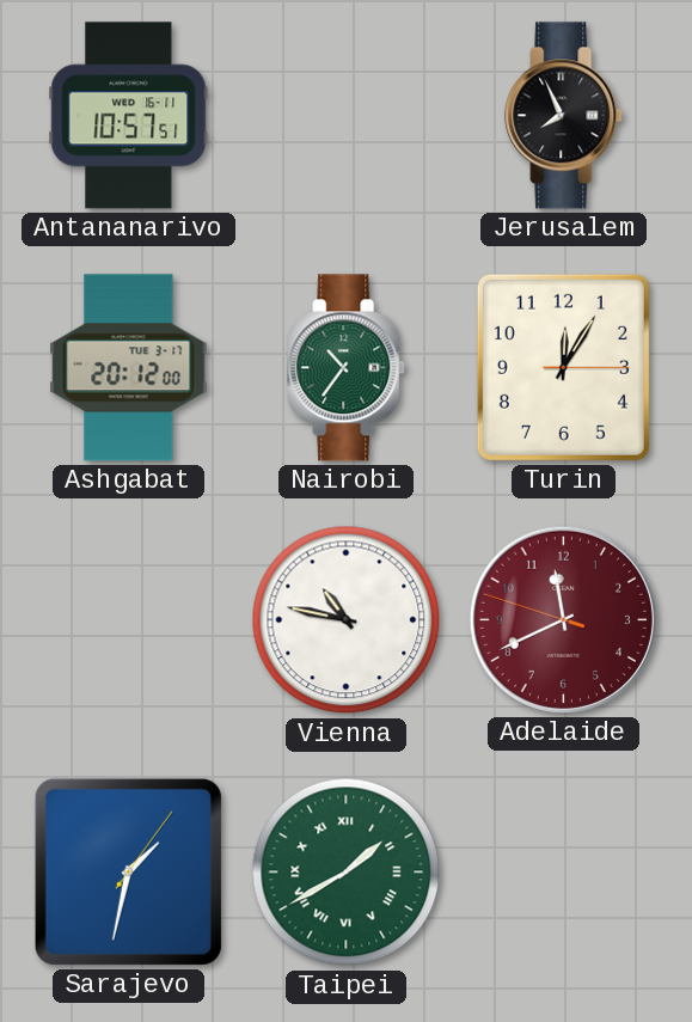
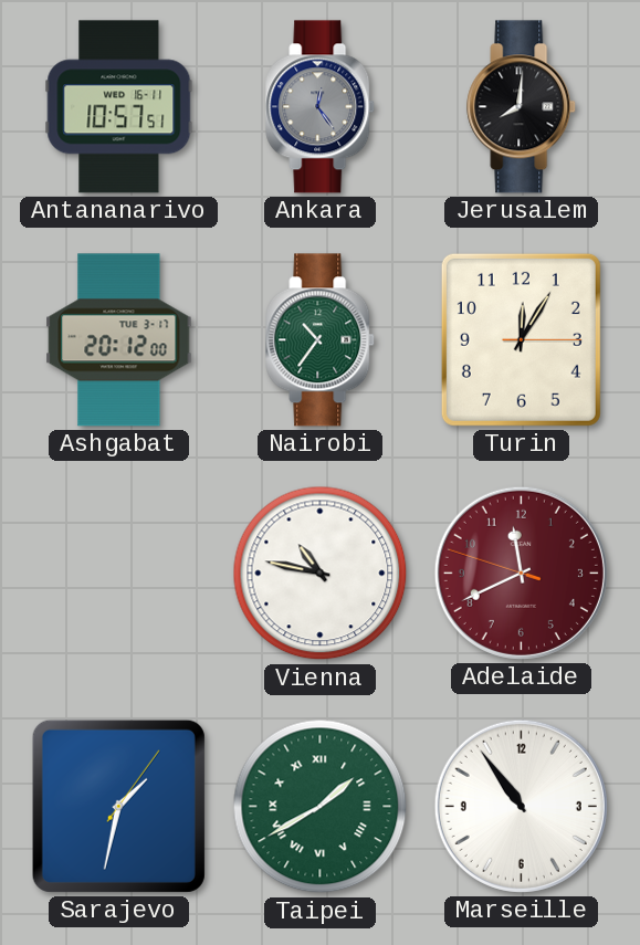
Ankara: none -> 12:24
Jerusalem: 7:56 -> 8:01
Marseille: none -> 10:54
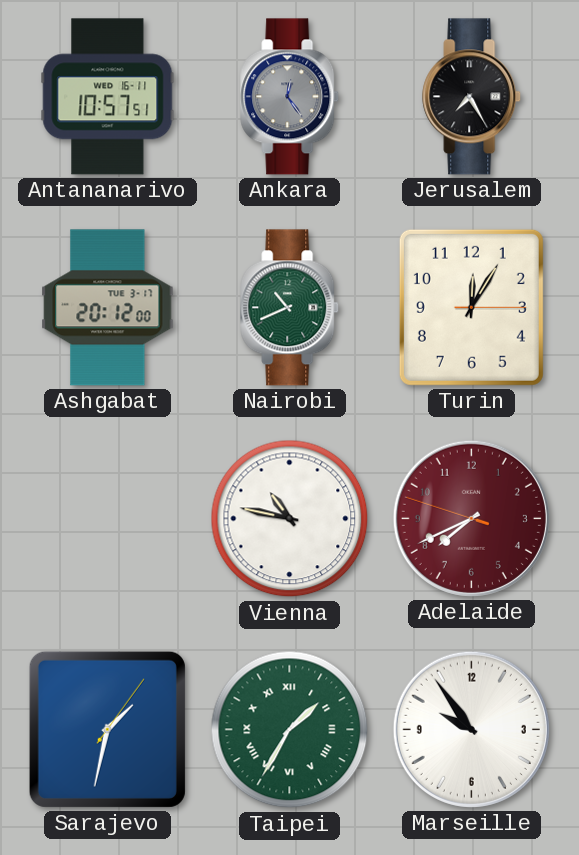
Jerusalem: 8:01 -> 7:25
Nairobi: 10:36 -> 10:41
Adelaide: 11:40 -> 7:40
Taipei: 1:40 -> 1:35
Marseille: 10:54 -> 9:54
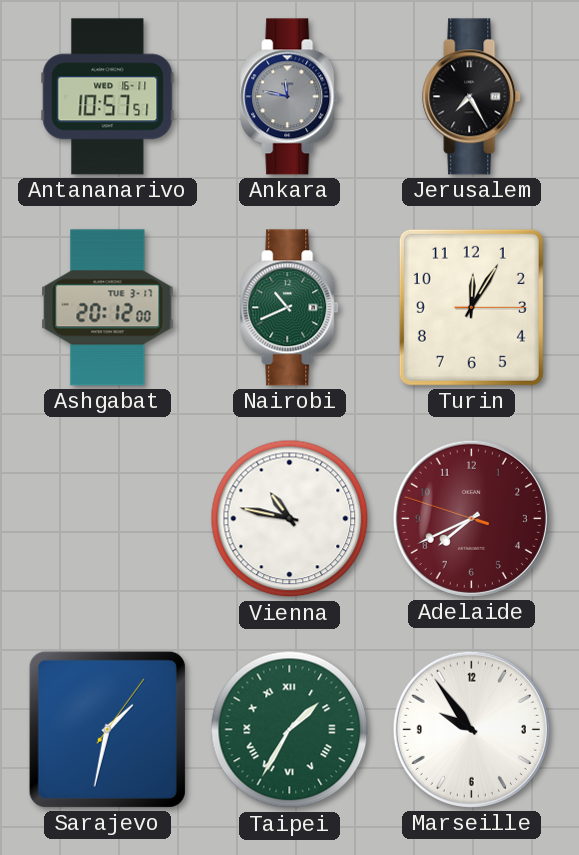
Ankara: 12:24 -> 11:47
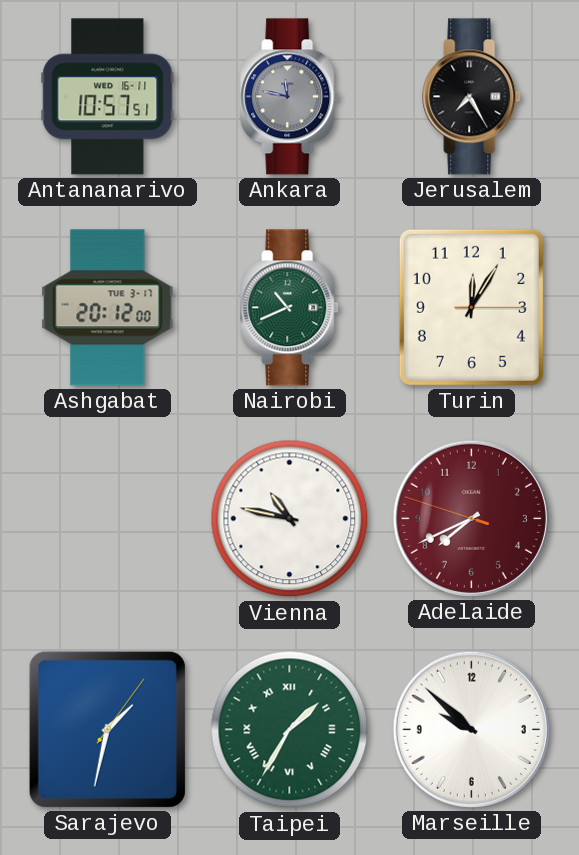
Marseille: 9:54 -> 9:52
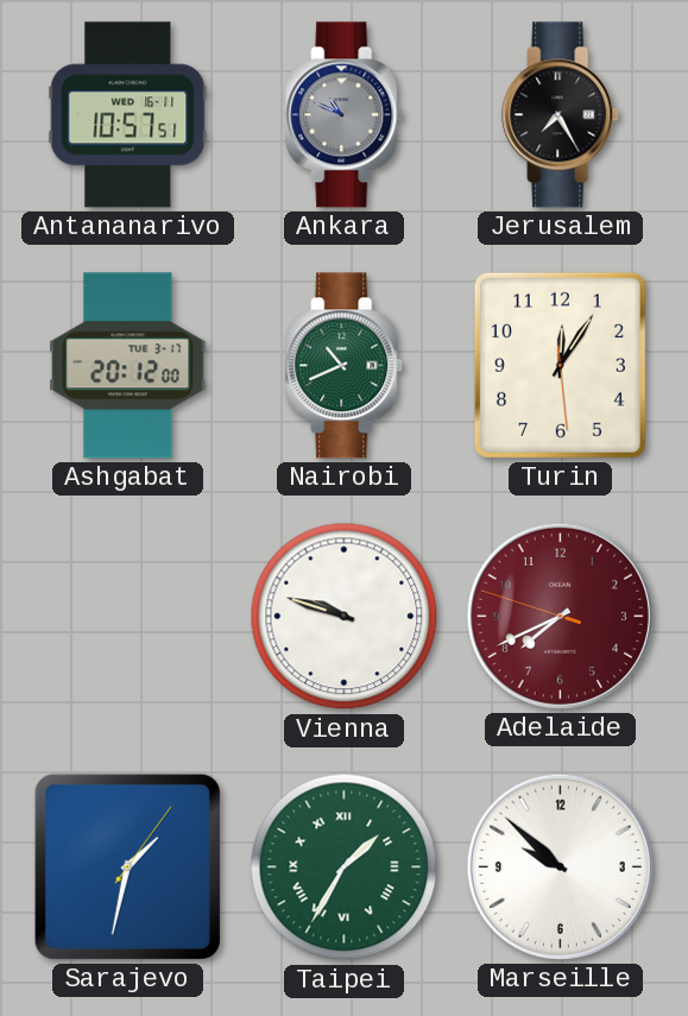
Ankara: 11:47 -> 10:49
Turin: 12:05:15 -> 12:05:29
Vienna: 10:47 -> 9:48
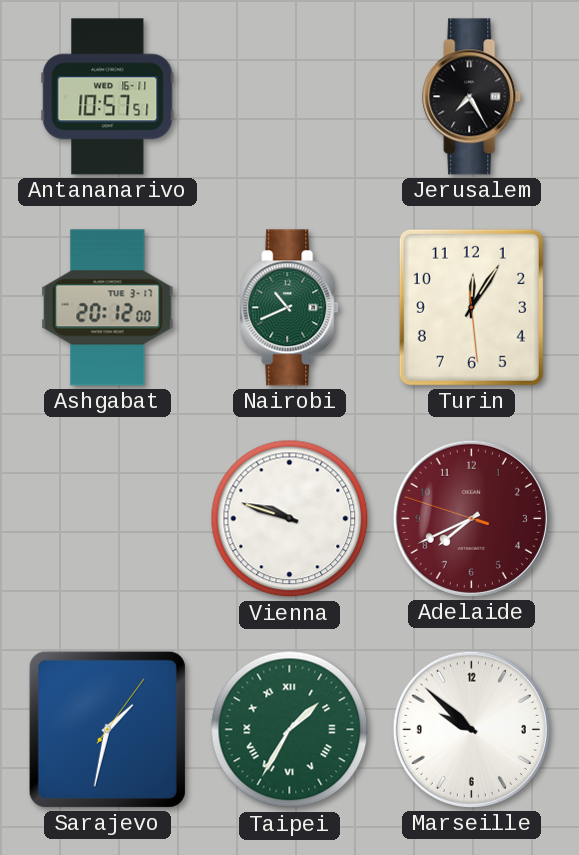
Ankara: 10:49 -> none
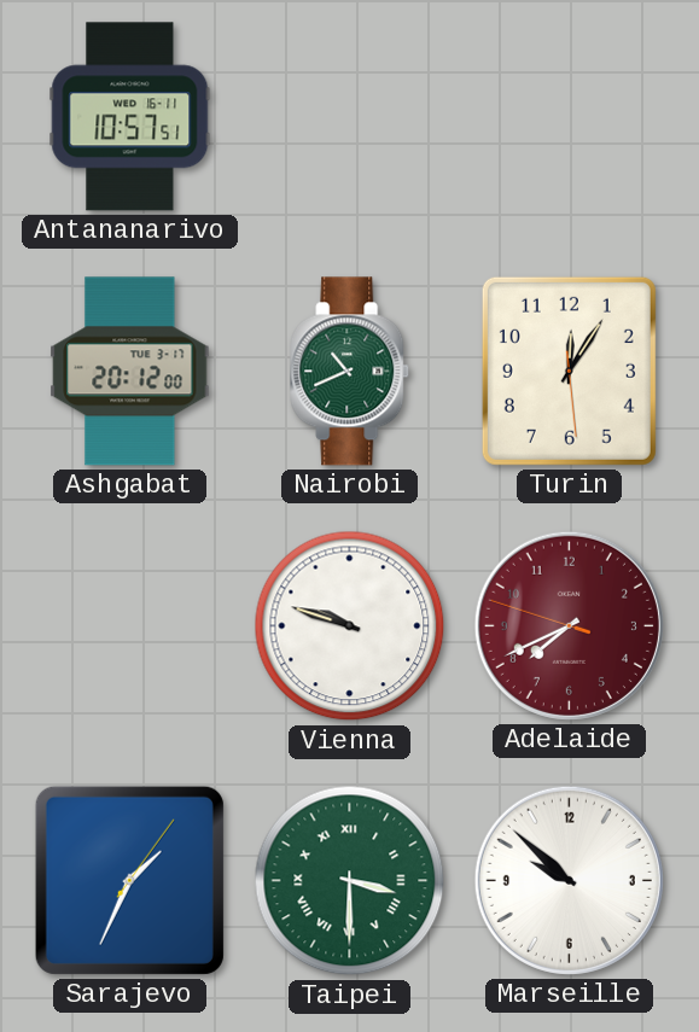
Jerusalem: 7:25 -> none
Sarajevo: 1:32 -> 1:34
Taipei: 1:35 -> 3:30
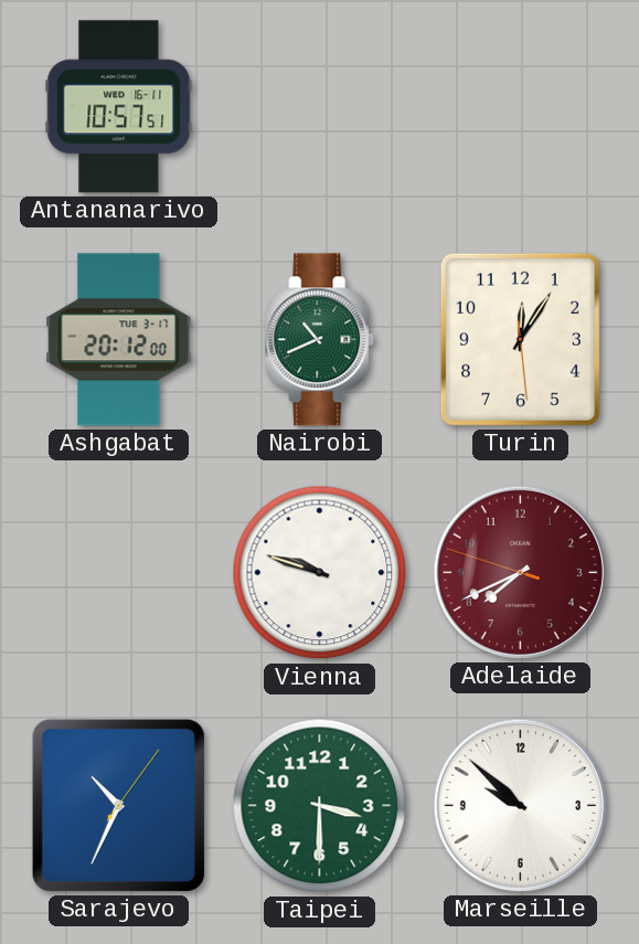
Sarajevo: 1:34 -> 10:34
Taipei numerals: Roman -> Arabic
